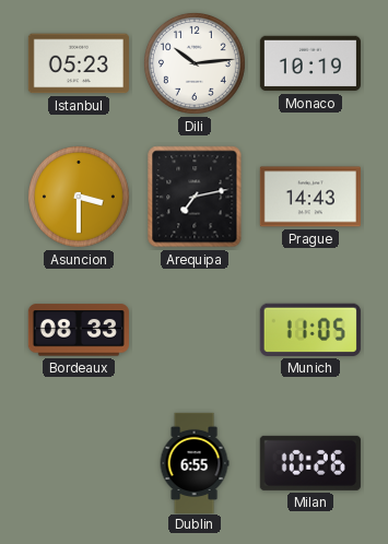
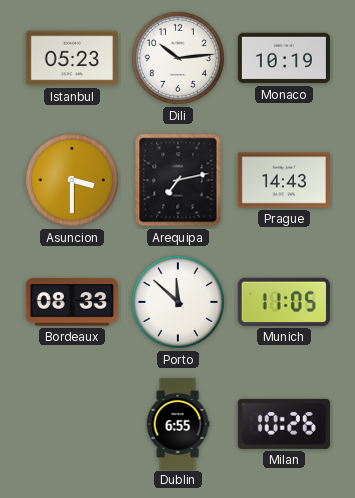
Porto: none -> 11:52
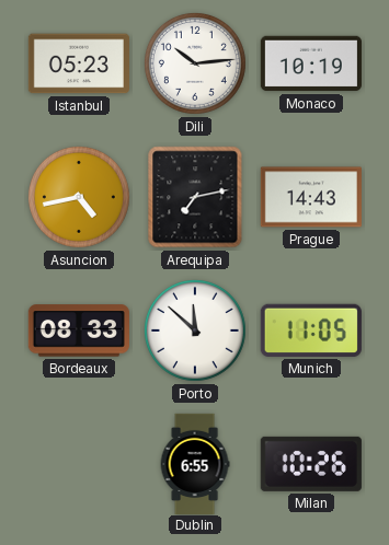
Asuncion: 3:30 -> 4:43
